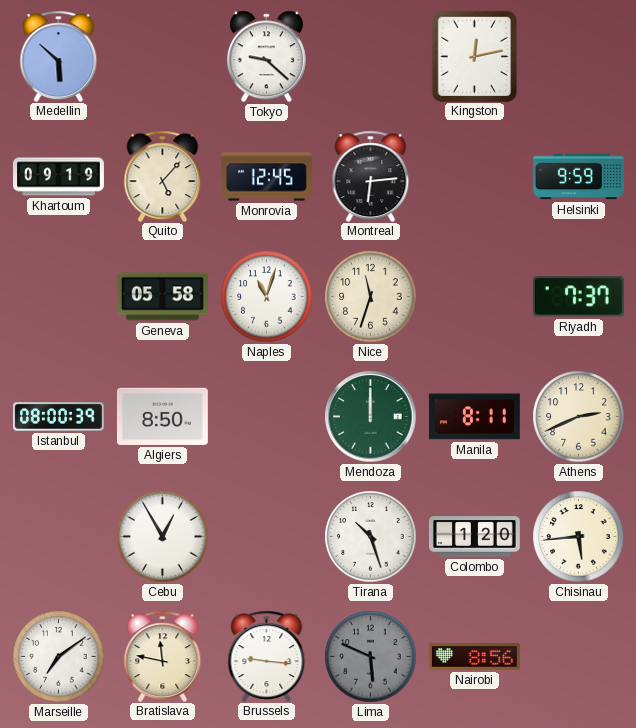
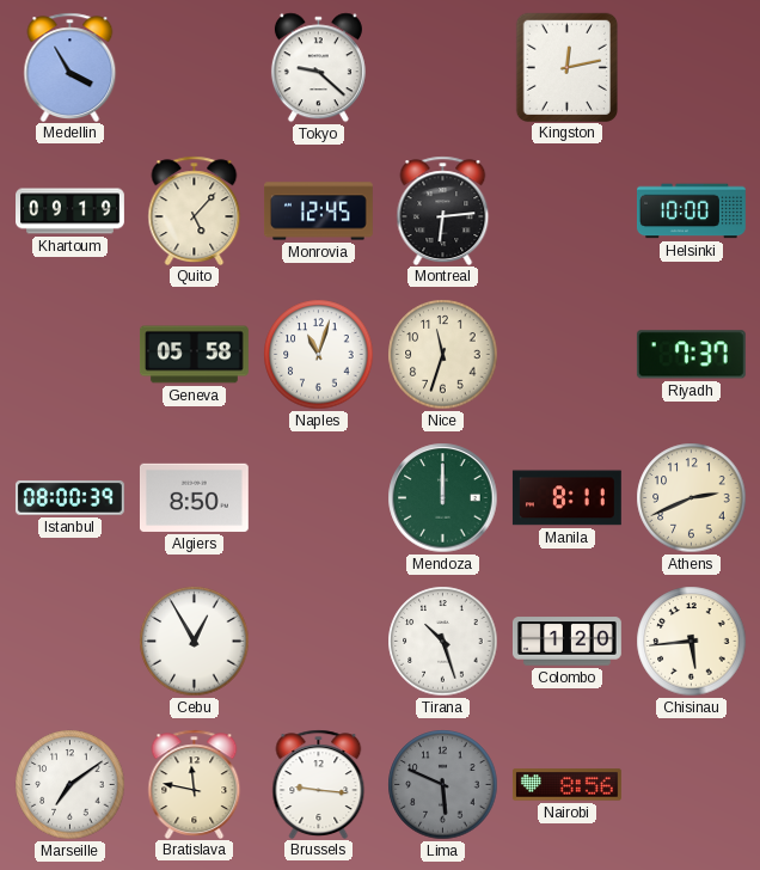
Medellin: 5:52 -> 3:55
Helsinki: 9:59 -> 10:00
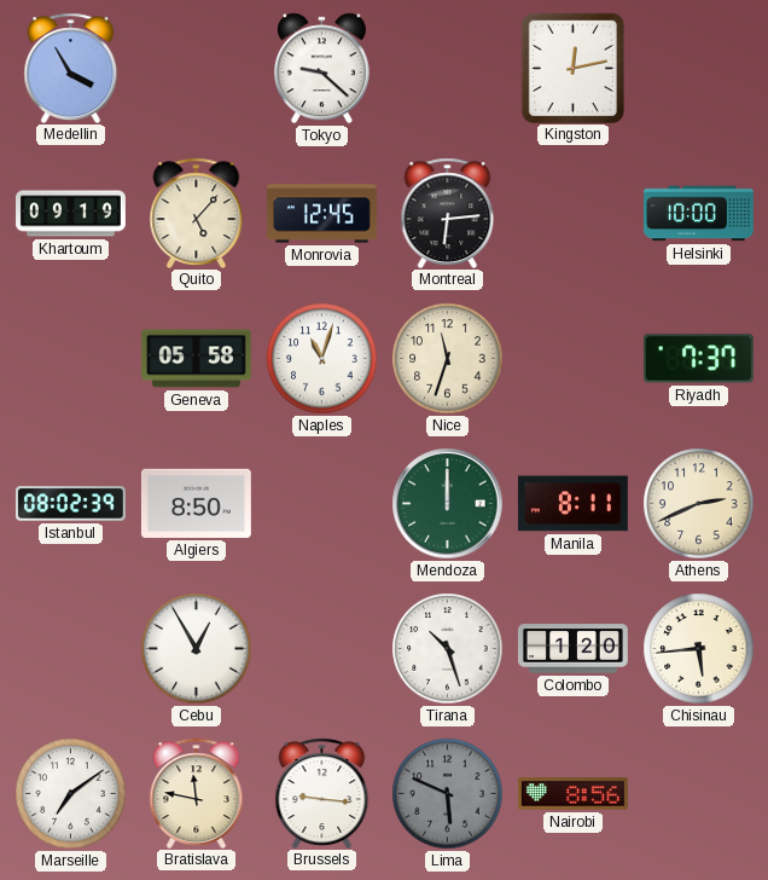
Istanbul: 08:00 -> 08:02
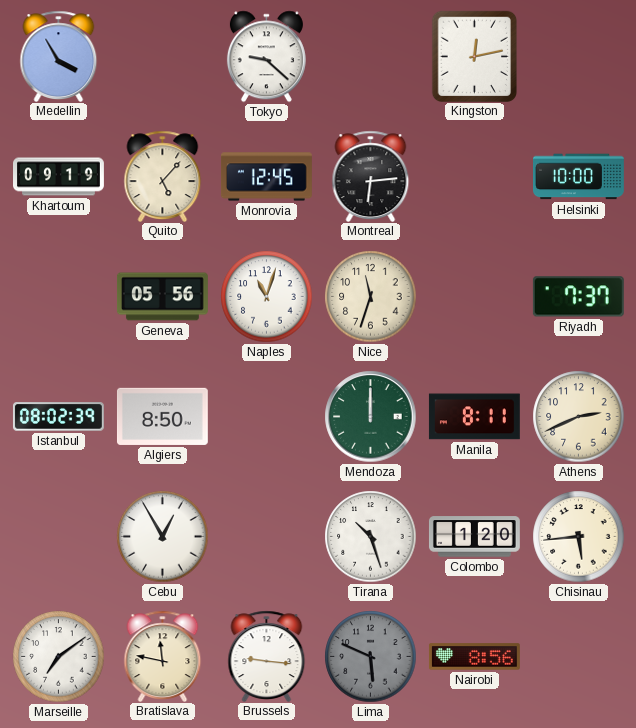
Geneva: 05:58 -> 05:56
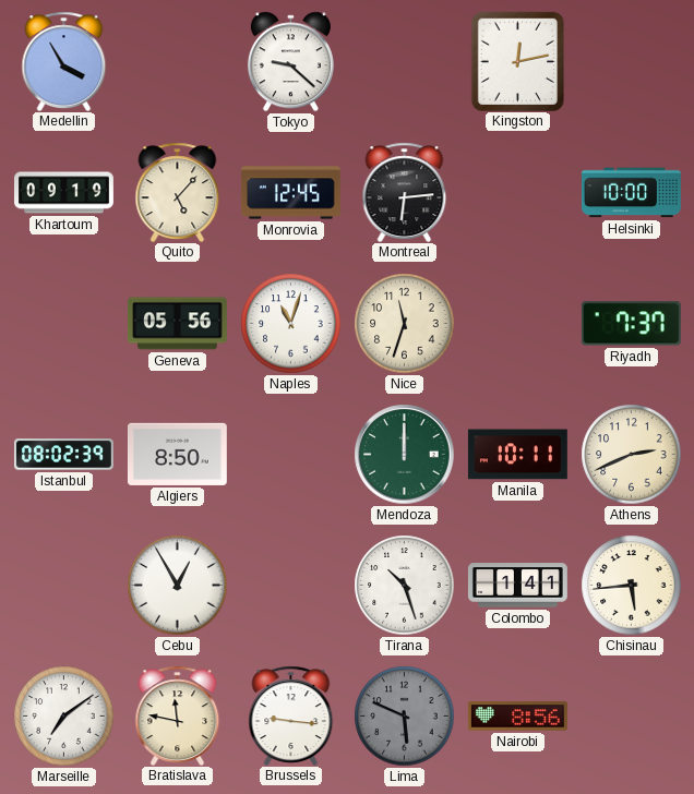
Manila: 8:11 -> 10:11
Colombo: 1:20 -> 1:41
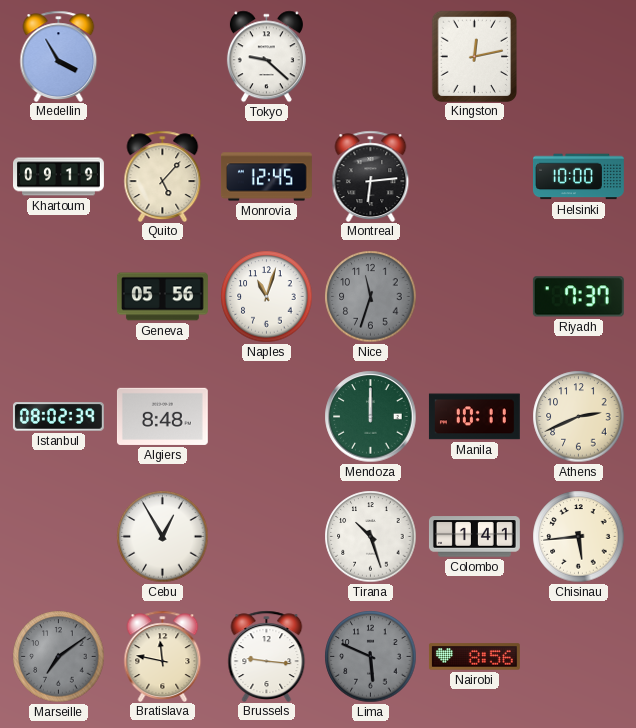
Nice dial: cream -> grey
Algiers: 8:50 -> 8:48
Marseille dial: white -> grey
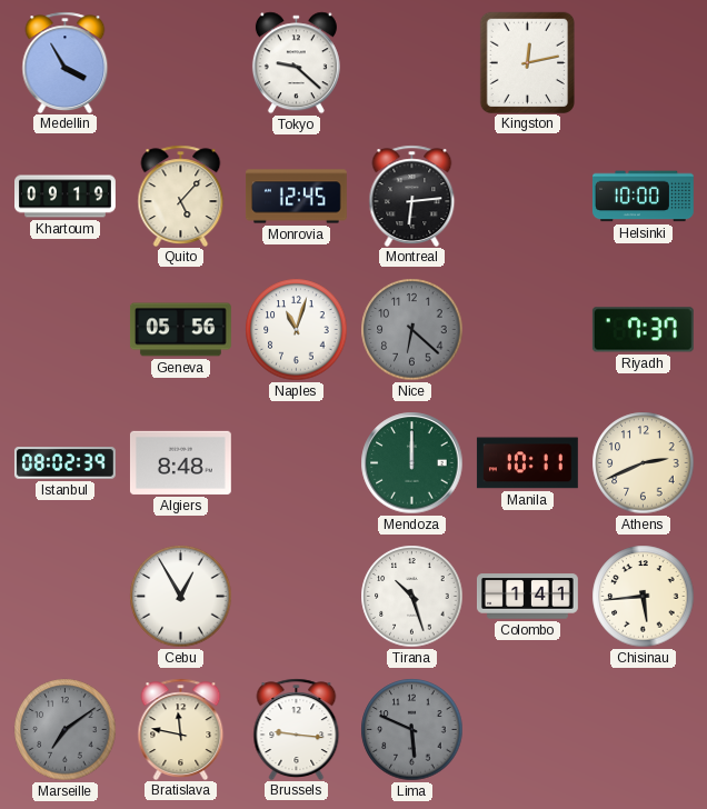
Nice: 11:33 -> 6:22
Nairobi: 8:56 -> none
